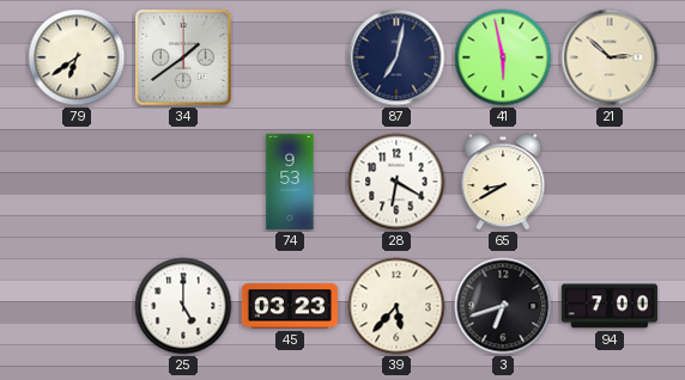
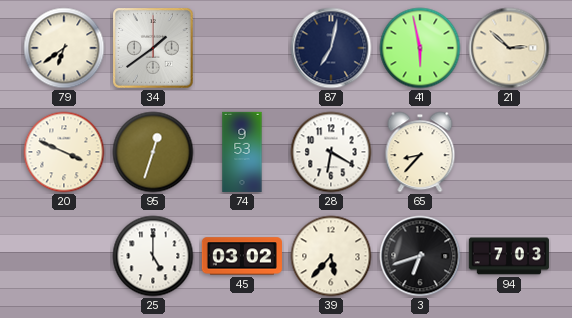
20: none -> 3:49
95: none -> 12:33
65: 8:40 -> 8:37
45: 03:23 -> 03:02
94: 7:00 -> 7:03
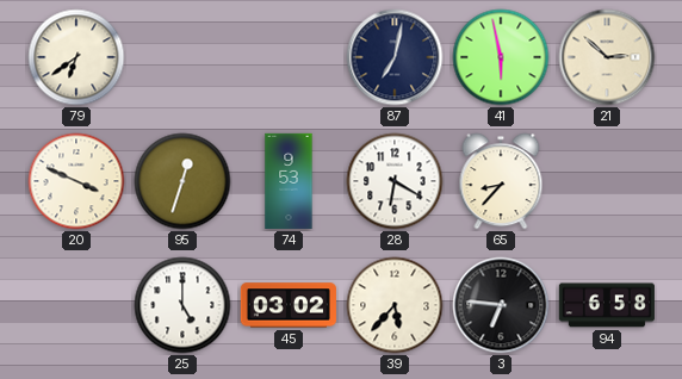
34: 1:39 -> none
3: 6:42 -> 6:46
94: 7:03 -> 6:58
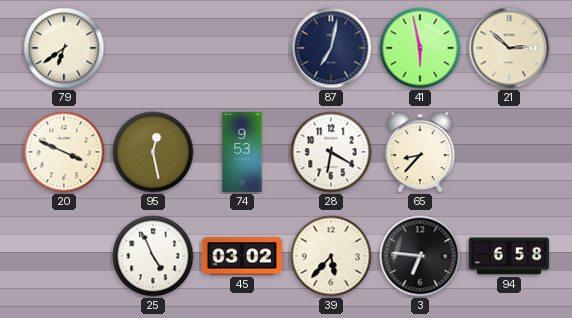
95: 12:33 -> 12:28
25: 5:00 -> 4:56
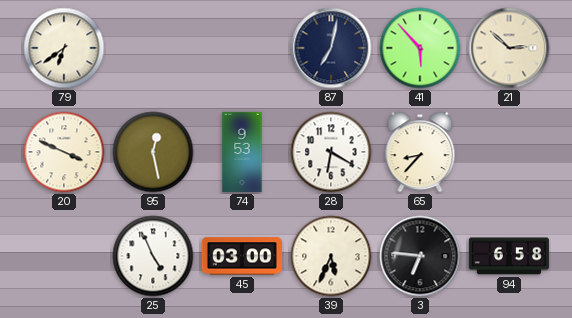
41: 5:58 -> 5:53
45: 03:02 -> 03:00
39: 5:37 -> 5:34
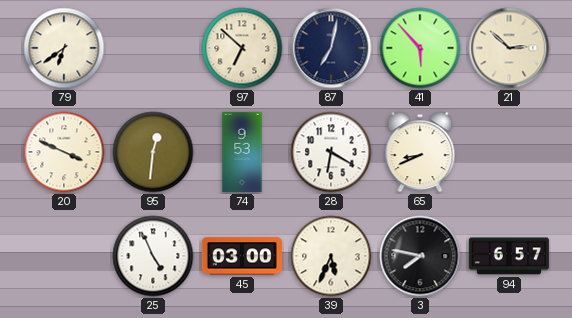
97: none -> 6:52
95: 12:28 -> 12:31
65: 8:37 -> 8:41
3: 6:46 -> 7:47
94: 6:58 -> 6:57
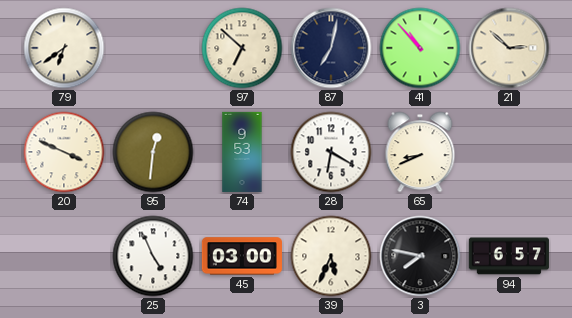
41: 5:53 -> 10:53
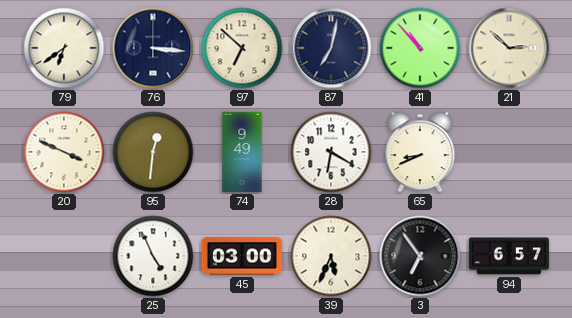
76: none -> 3:16
74: 9:53 -> 9:49
3: 7:47 -> 6:54
